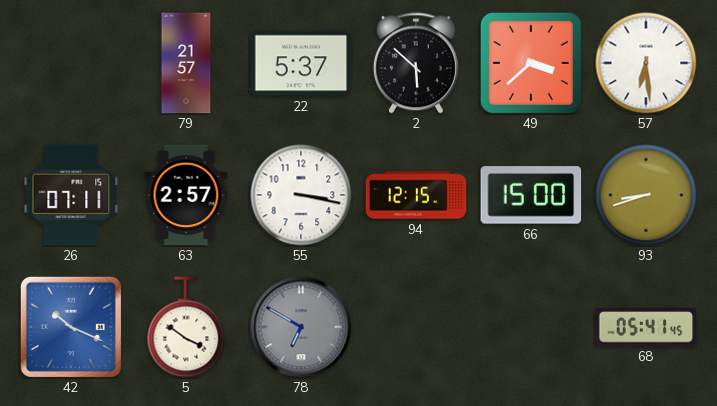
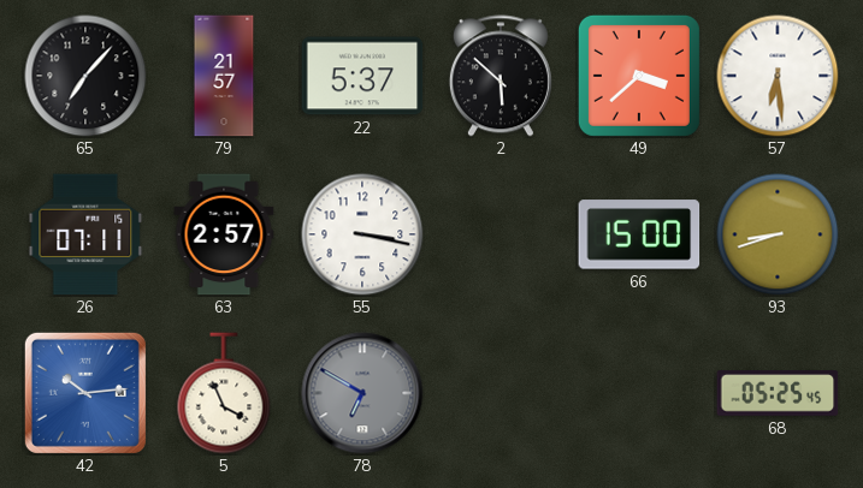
65: none -> 7:07
94: 12:15 -> none
42: 10:19 -> 10:14
5: 3:51 -> 3:56
68: 05:41 -> 05:25
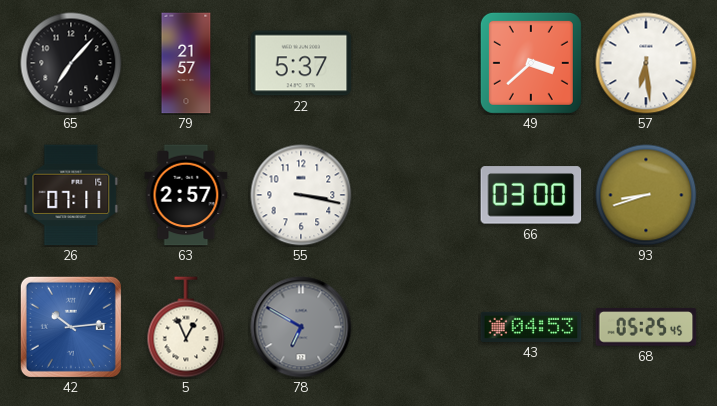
2: 5:52 -> none
66: 15:00 -> 03:00
5: 3:56 -> 12:56
43: none -> 04:53
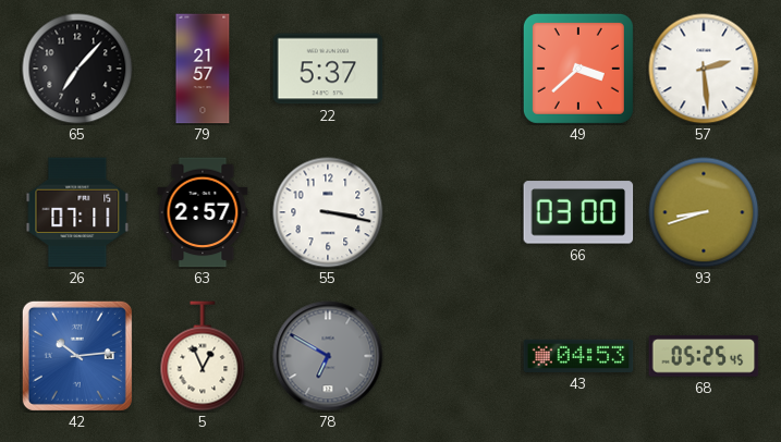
57: 6:29 -> 2:29
